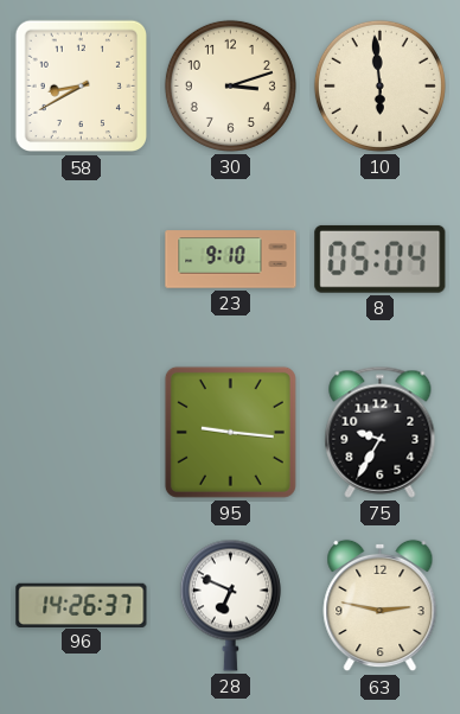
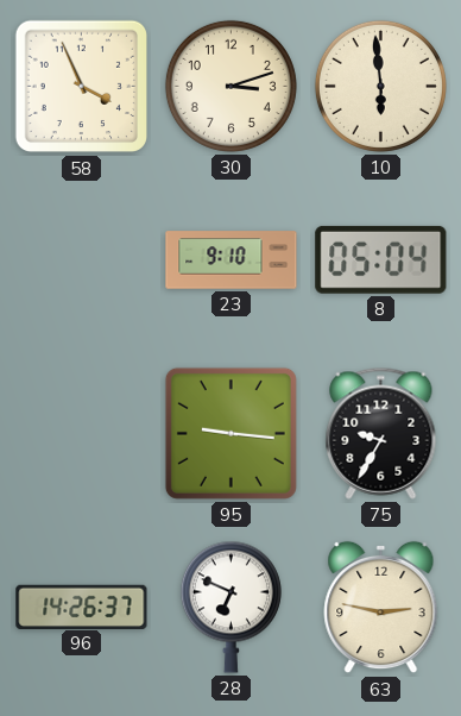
58: 8:40 -> 3:56
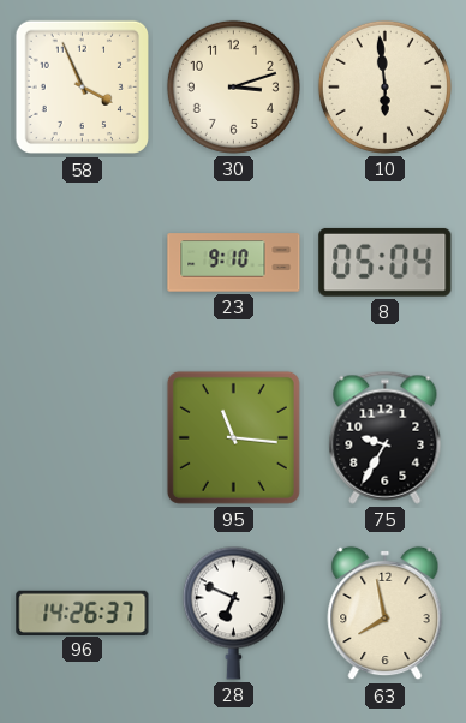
95: 9:16 -> 11:16
63: 2:47 -> 7:58
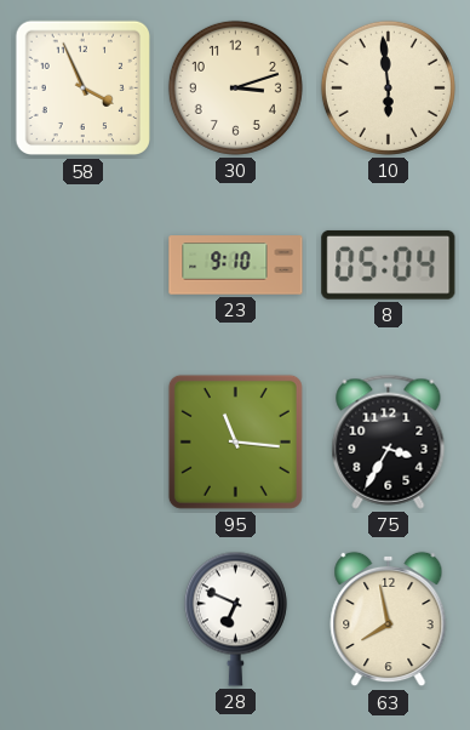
75: 9:35 -> 3:35
96: 14:26 -> none
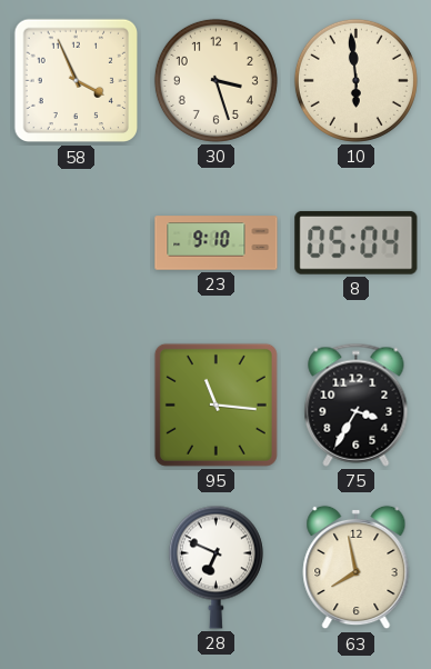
30: 3:12 -> 3:27
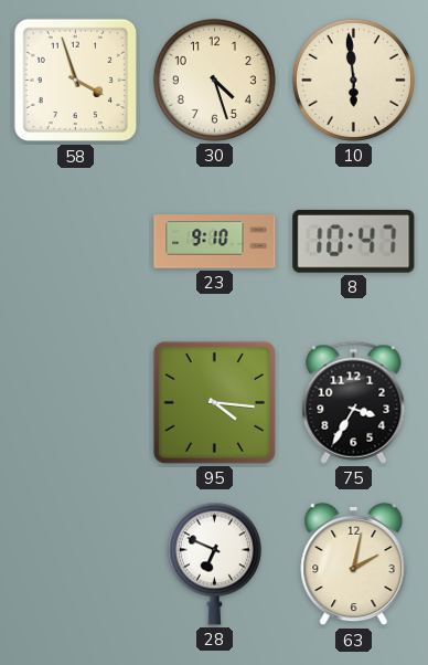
58: 3:56 -> 3:57
30: 3:27 -> 4:27
8: 05:04 -> 10:47
95: 11:16 -> 4:16
63: 7:58 -> 2:02
